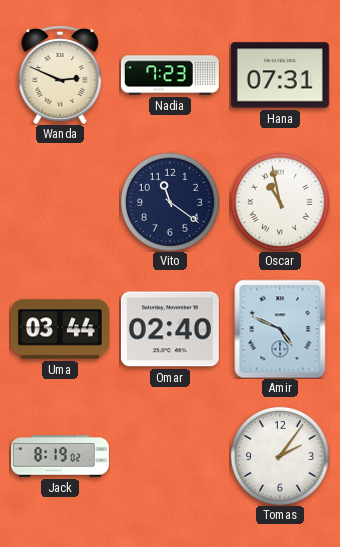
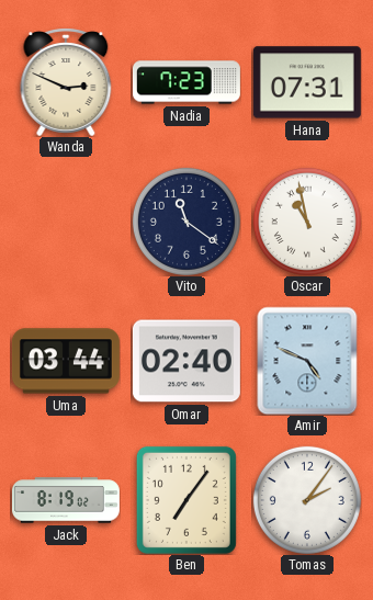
Ben: none -> 7:06
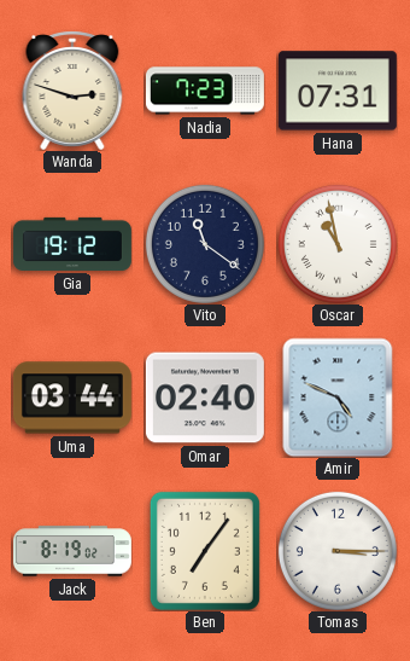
Wanda: 2:49 -> 2:48
Gia: none -> 19:12
Tomas: 2:06 -> 3:15
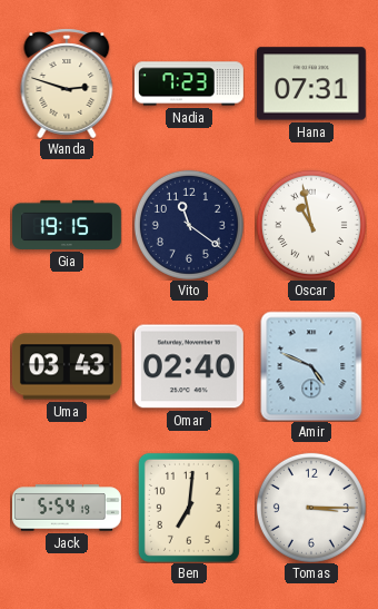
Gia: 19:12 -> 19:15
Uma: 03:44 -> 03:43
Jack: 8:19 -> 5:54
Ben: 7:06 -> 7:01
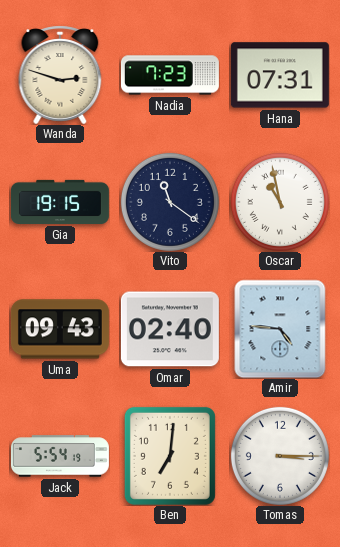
Uma: 03:43 -> 09:43
Amir: 4:49 -> 4:46
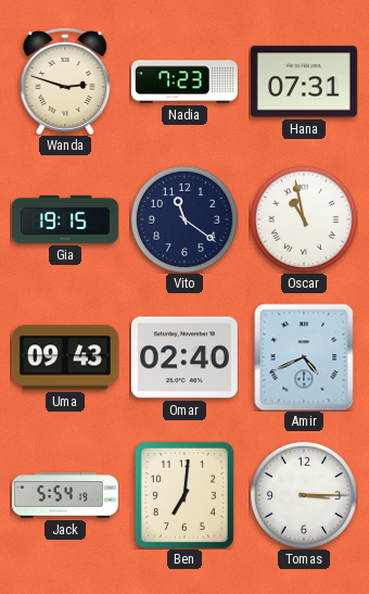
Amir: 4:46 -> 4:41
